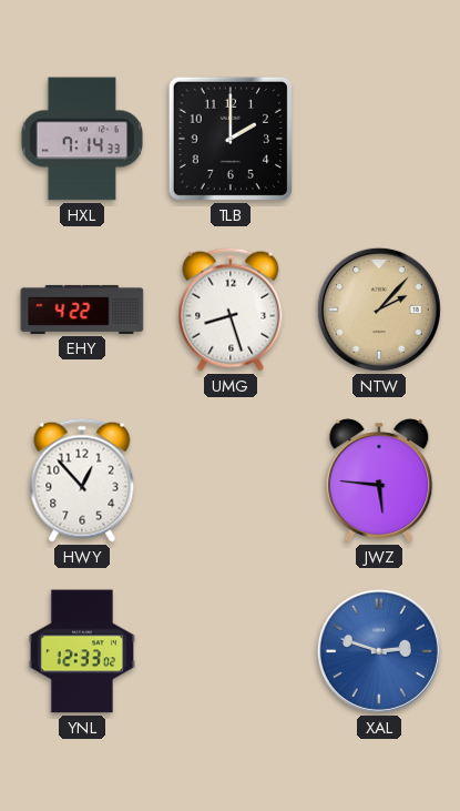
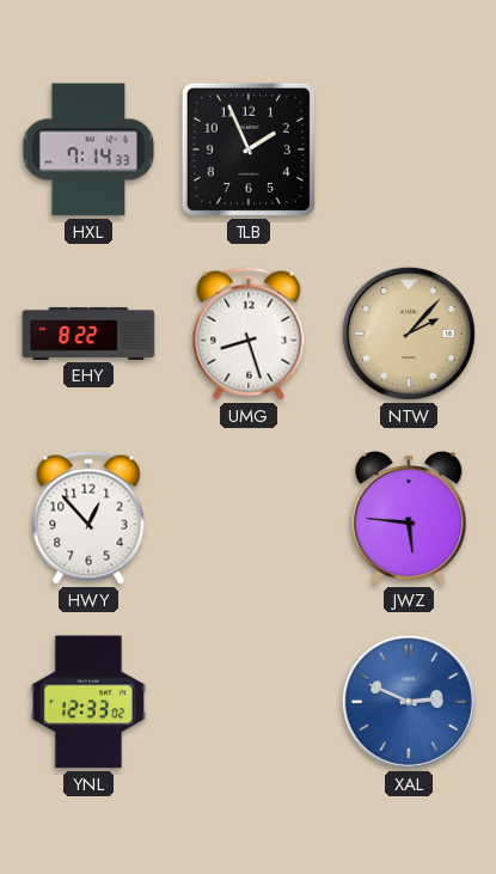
TLB: 2:00 -> 1:56
EHY: 4:22 -> 8:22
XAL: 2:48 -> 2:49
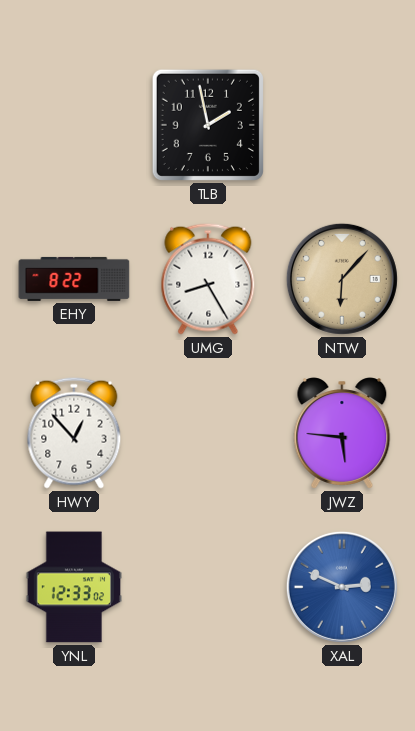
HXL: 7:14 -> none
TLB: 1:56 -> 1:58
UMG: 8:27 -> 8:25
NTW: 2:07 -> 6:07
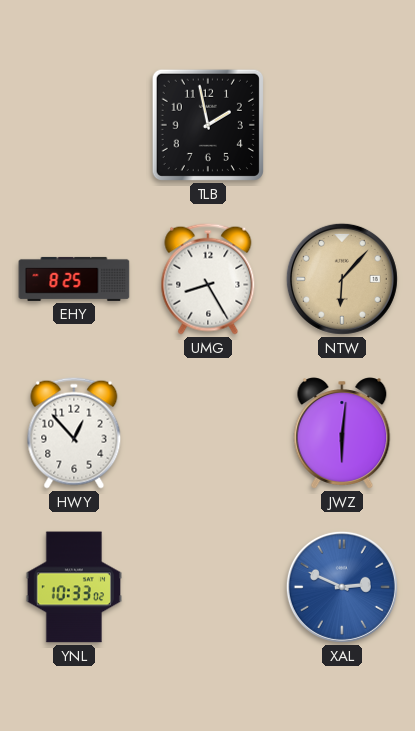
EHY: 8:22 -> 8:25
JWZ: 5:46 -> 6:01
YNL: 12:33 -> 10:33
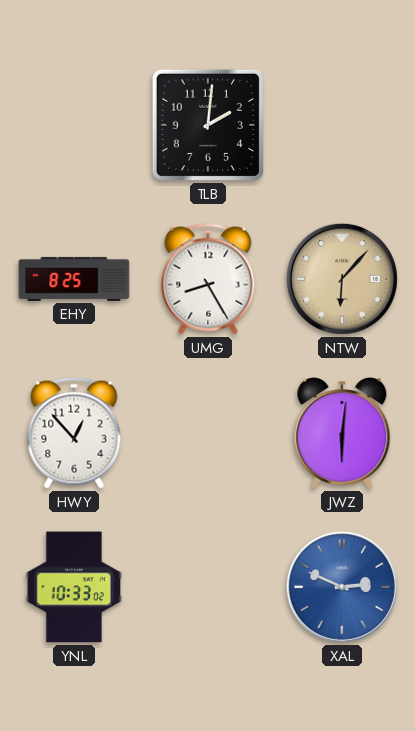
TLB: 1:58 -> 2:01
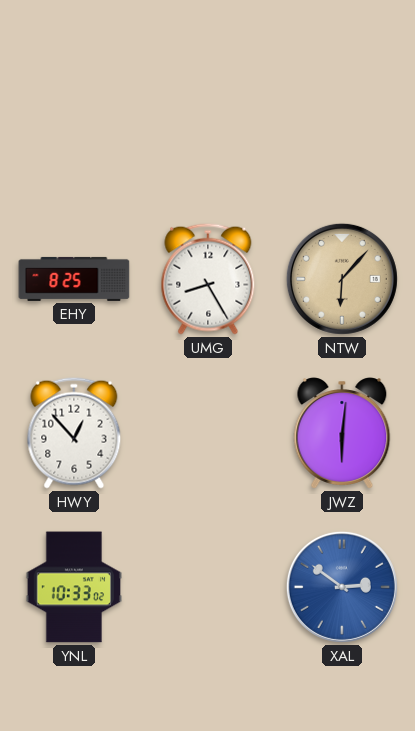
TLB: 2:01 -> none
XAL: 2:49 -> 2:51
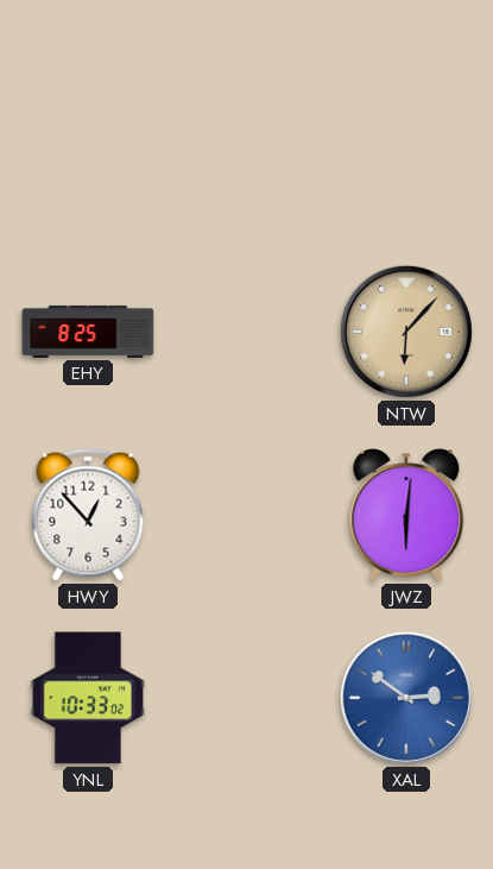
UMG: 8:25 -> none
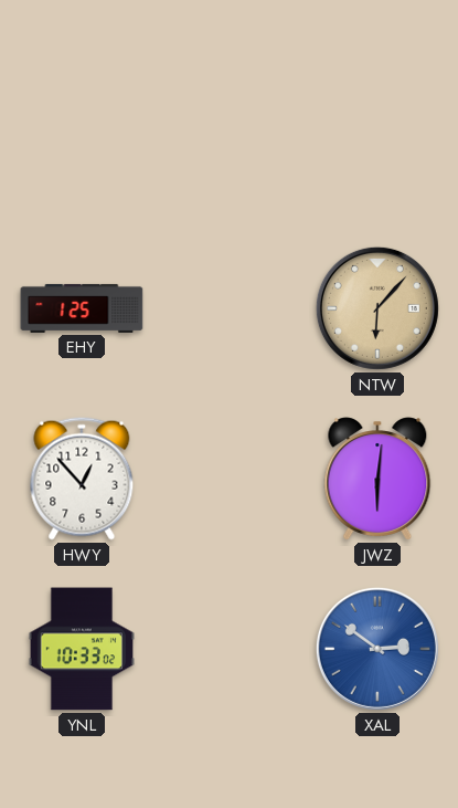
EHY: 8:25 -> 1:25
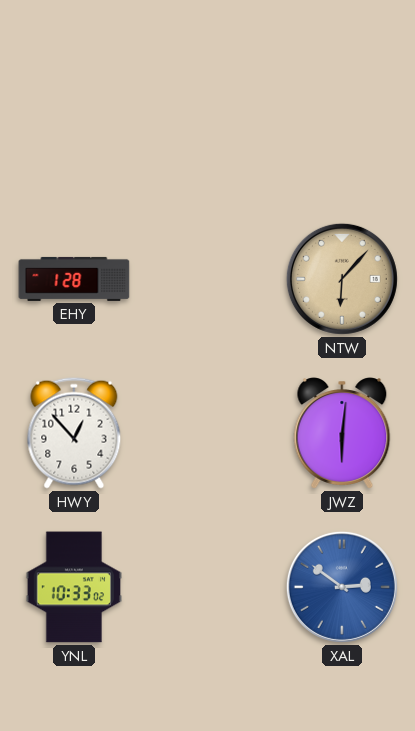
EHY: 1:25 -> 1:28
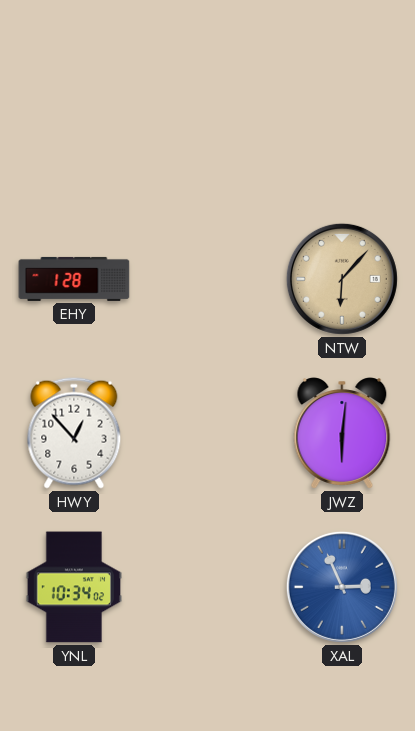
YNL: 10:33 -> 10:34
XAL: 2:51 -> 2:56
